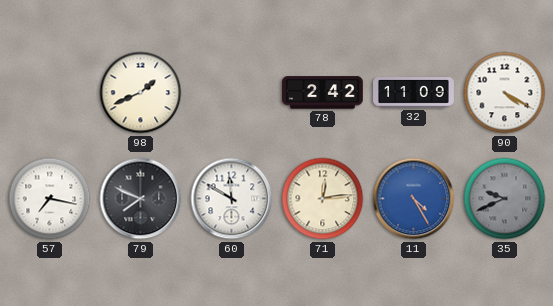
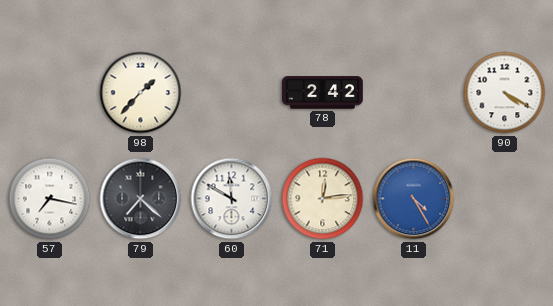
98: 1:41 -> 1:37
32: 11:09 -> none
79: 7:49 -> 7:22
35: 9:41 -> none
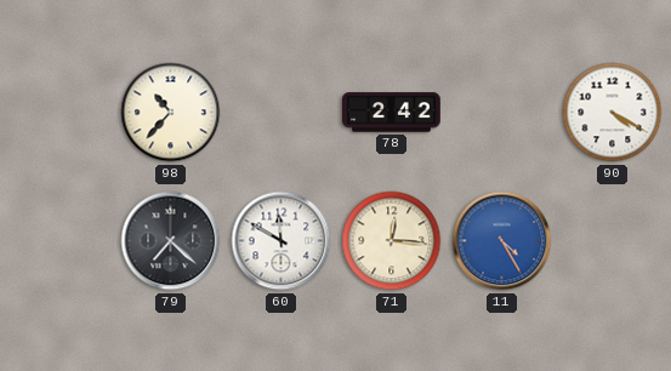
98: 1:37 -> 10:37
57: 7:17 -> none
71: 12:14 -> 12:16
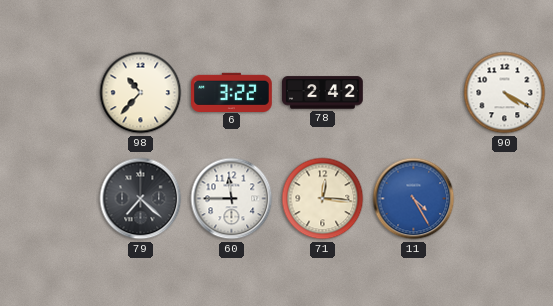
6: none -> 3:22
60: 11:50 -> 11:45
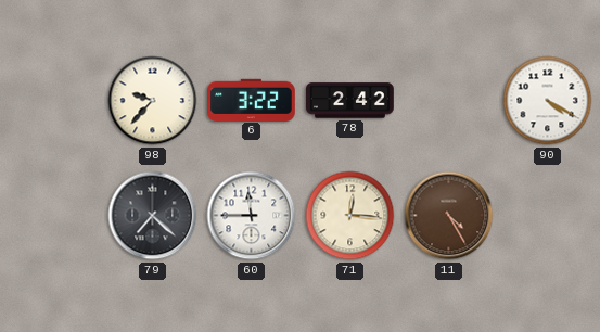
98: 10:37 -> 9:37
11 dial: blue -> brown
